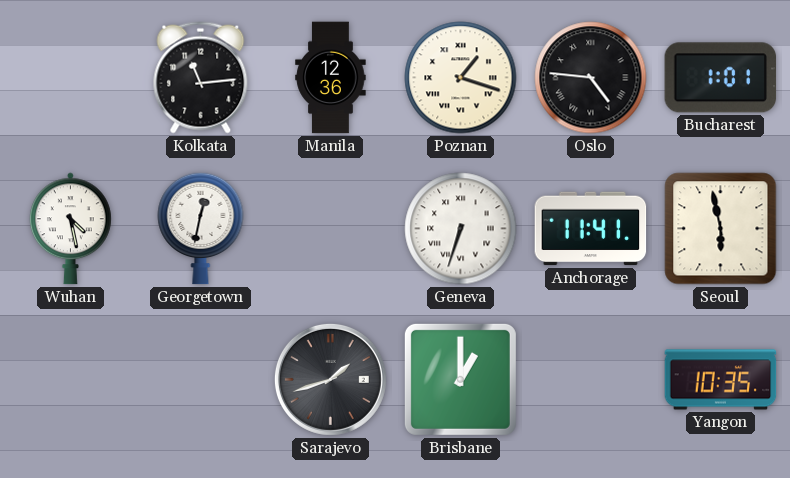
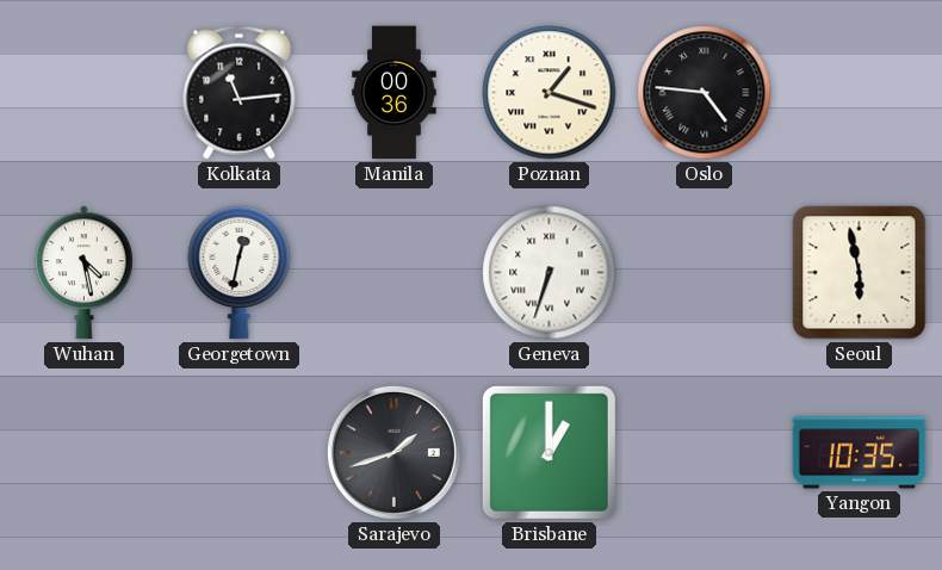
Manila: 12:36 -> 00:36
Bucharest: 1:01 -> none
Anchorage: 11:41 -> none
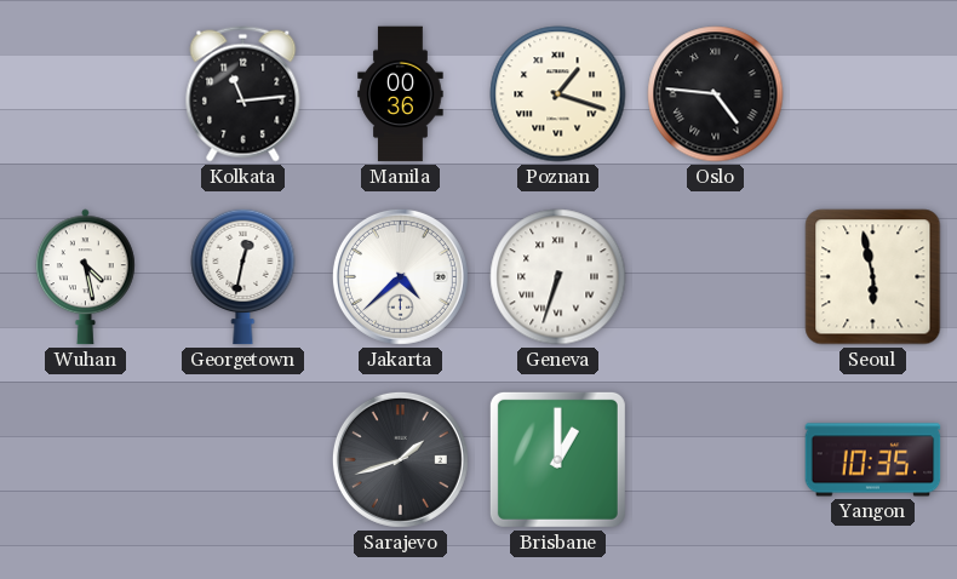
Jakarta: none -> 4:38
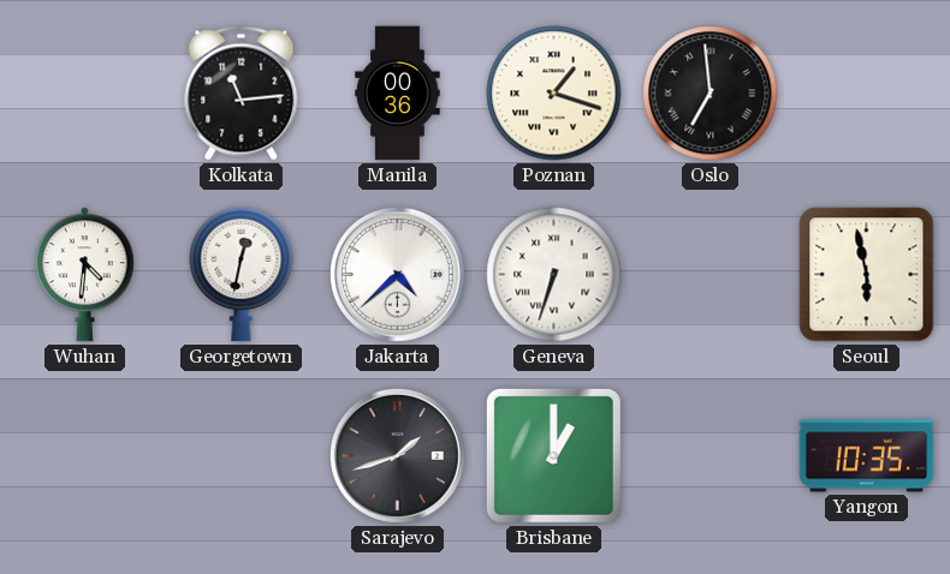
Oslo: 4:46 -> 6:59
Wuhan: 4:28 -> 4:31
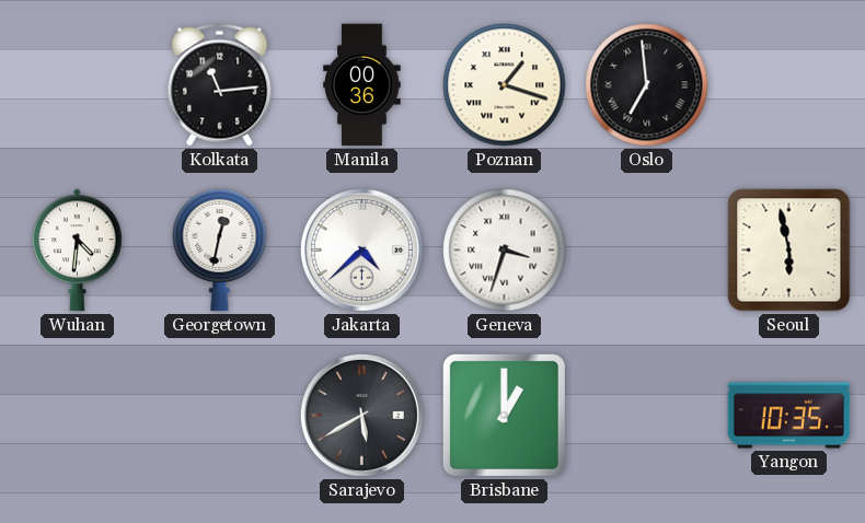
Geneva: 6:33 -> 3:33
Sarajevo: 1:42 -> 5:40
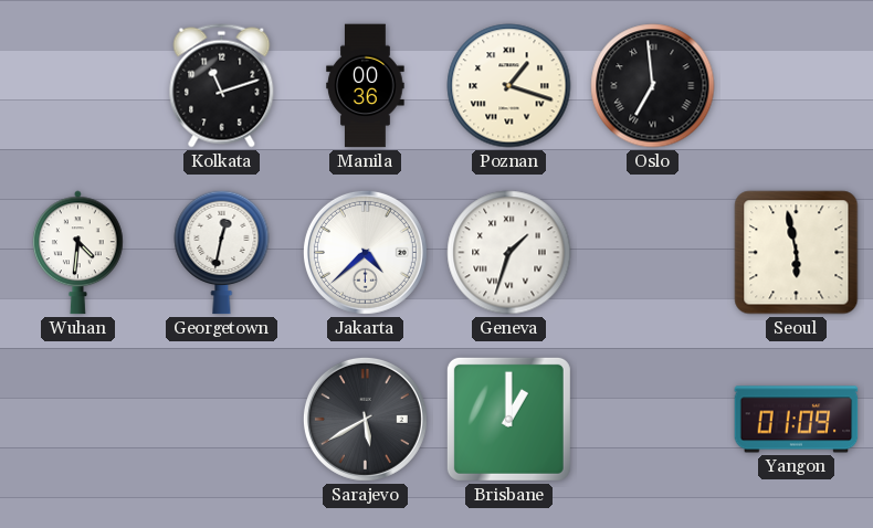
Kolkata: 11:14 -> 11:12
Geneva: 3:33 -> 1:33
Yangon: 10:35 -> 01:09
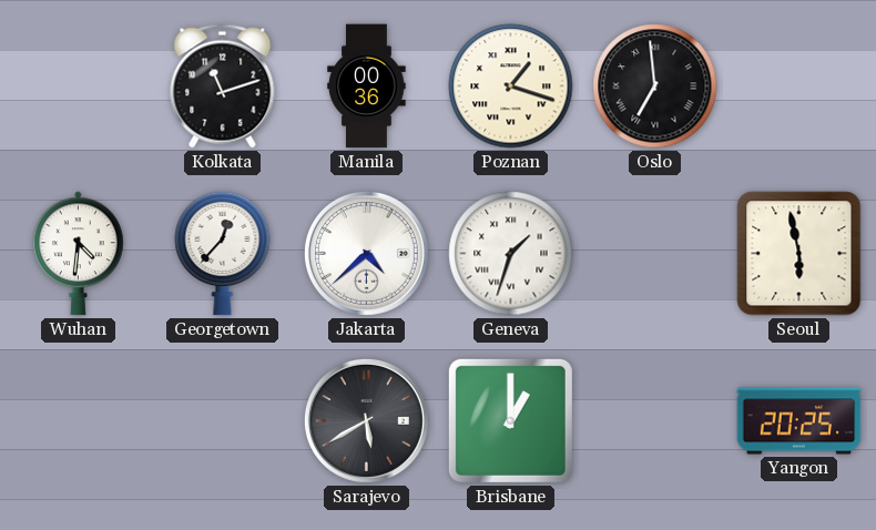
Georgetown: 12:32 -> 12:37
Yangon: 01:09 -> 20:25
